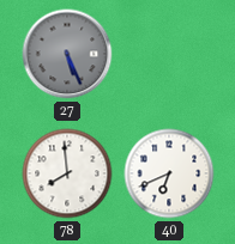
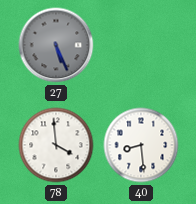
78: 7:59 -> 3:59
40: 6:41 -> 8:29
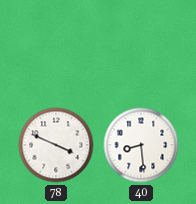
27: 5:26 -> none
78: 3:59 -> 3:49
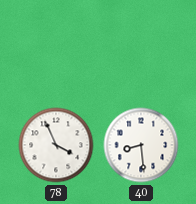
78: 3:49 -> 3:56
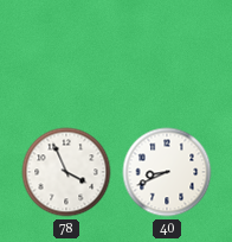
40: 8:29 -> 8:41
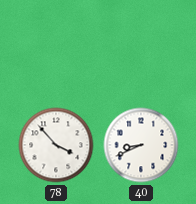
78: 3:56 -> 3:53
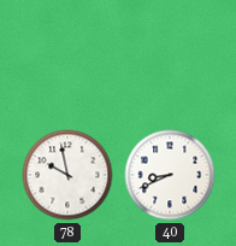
78: 3:53 -> 9:58
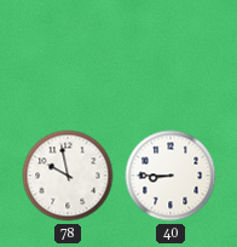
40: 8:41 -> 8:45
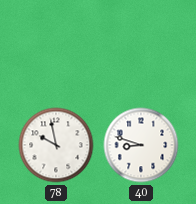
40: 8:45 -> 8:48
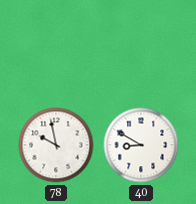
40: 8:48 -> 8:50
